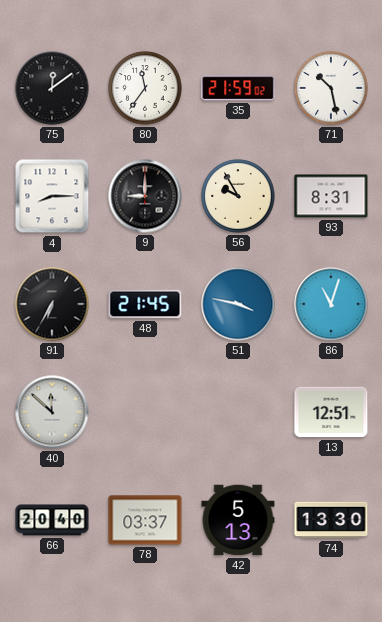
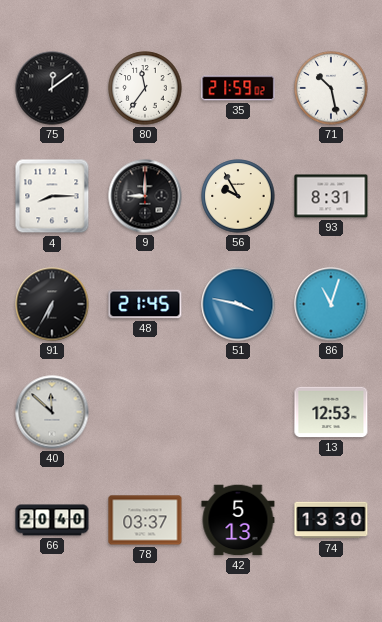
13: 12:51 -> 12:53
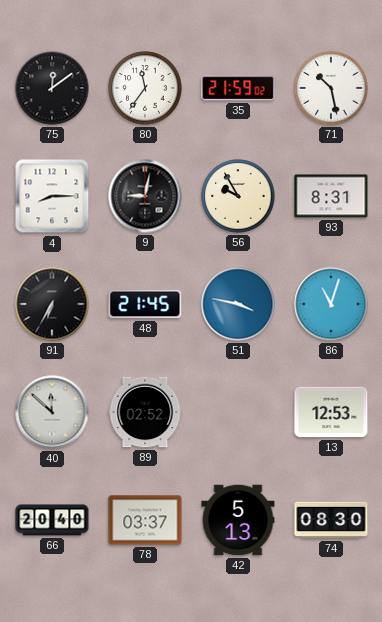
9: 9:00 -> 9:02
89: none -> 02:52
74: 13:30 -> 08:30
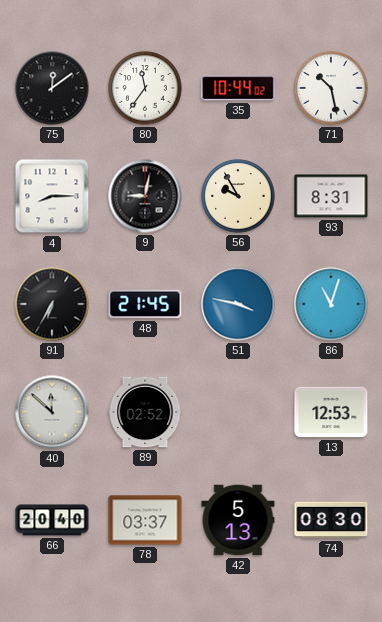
35: 21:59 -> 10:44
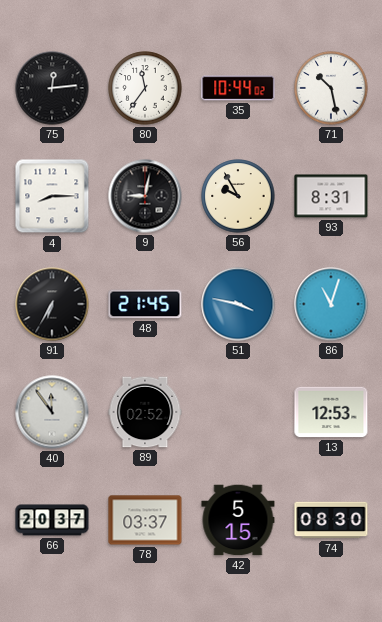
75: 12:09 -> 12:14
40: 11:52 -> 11:54
66: 20:40 -> 20:37
42: 5:13 -> 5:15
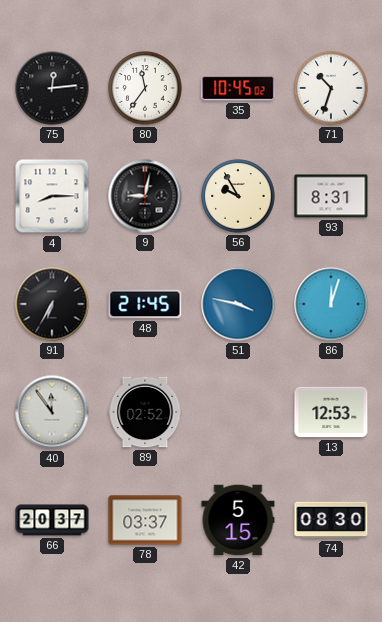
35: 10:44 -> 10:45
71: 10:28 -> 10:33
86: 11:03 -> 12:03
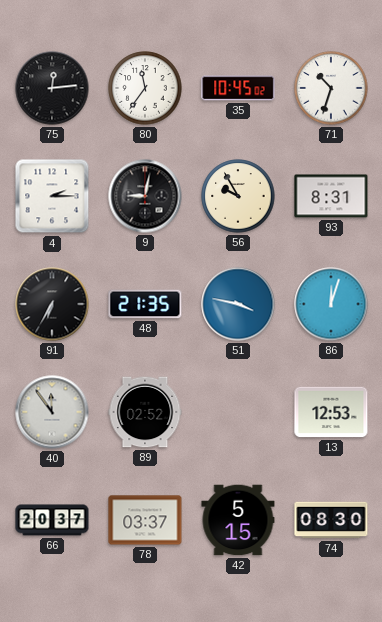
4: 8:15 -> 2:15
48: 21:45 -> 21:35
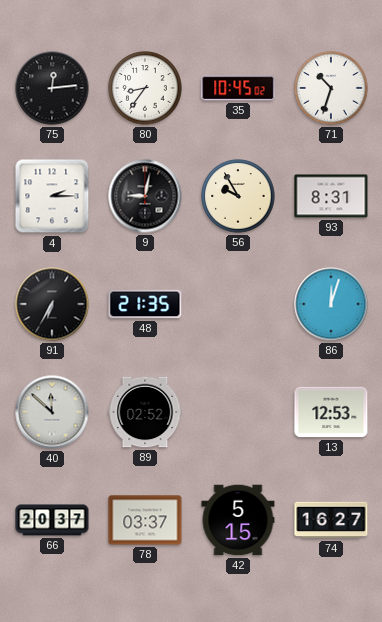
80: 11:36 -> 8:36
51: 3:47 -> none
40: 11:54 -> 11:52
74: 08:30 -> 16:27
